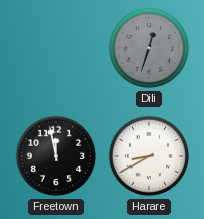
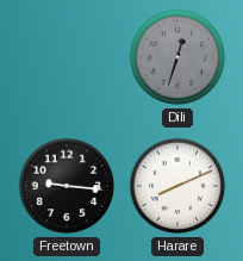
Freetown: 11:58 -> 9:16
Harare: 8:40 -> 8:11
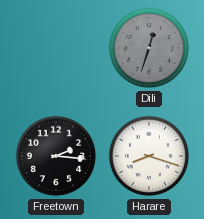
Freetown: 9:16 -> 2:16
Harare: 8:11 -> 8:18
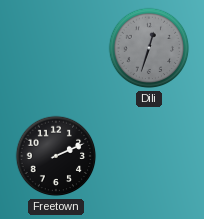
Freetown: 2:16 -> 2:11
Harare: 8:18 -> none
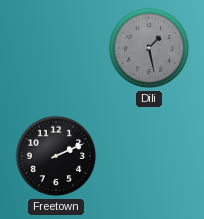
Dili: 12:33 -> 1:28
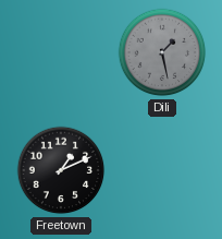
Freetown: 2:11 -> 1:11
